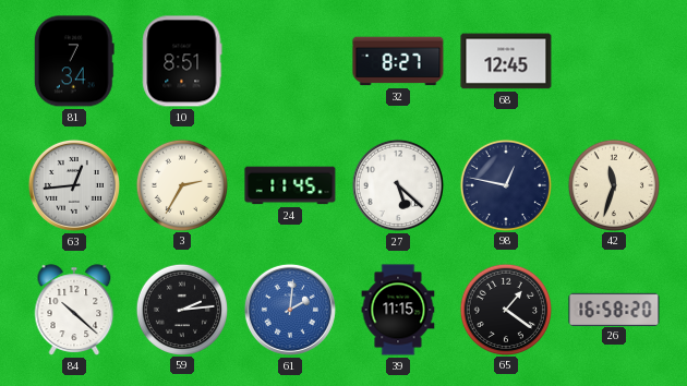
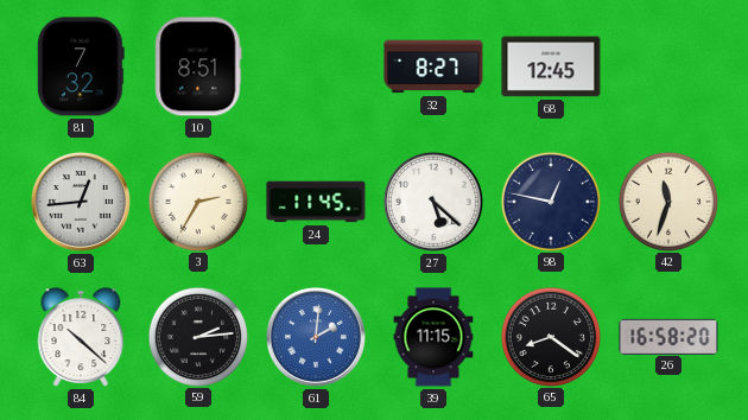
81: 7:34 -> 7:32
65: 1:21 -> 8:21
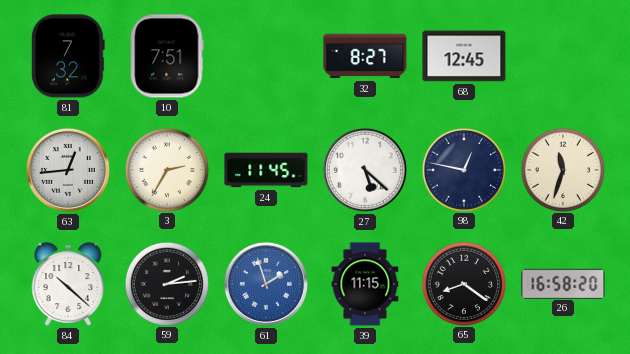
10: 8:51 -> 7:51
61: 2:01 -> 1:57
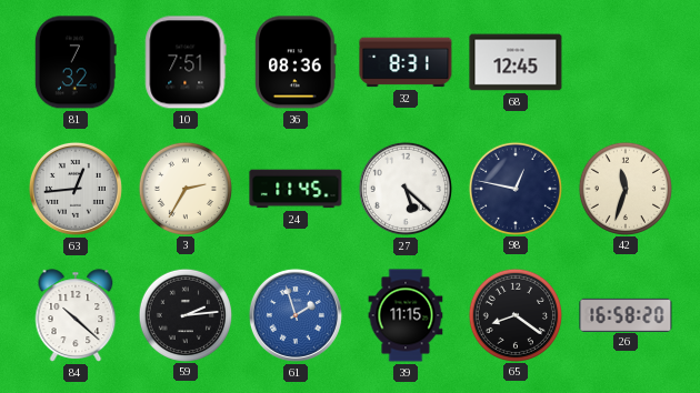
36: none -> 08:36
32: 8:27 -> 8:31
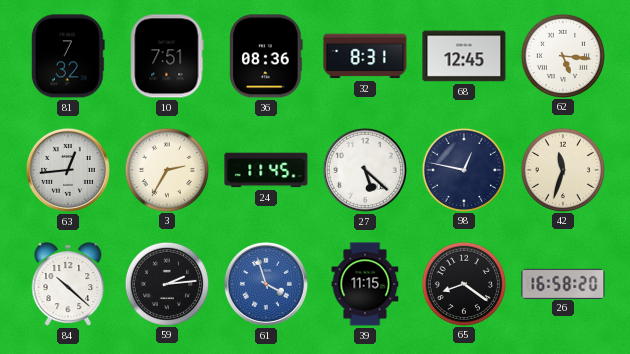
62: none -> 5:16
61: 1:57 -> 3:57
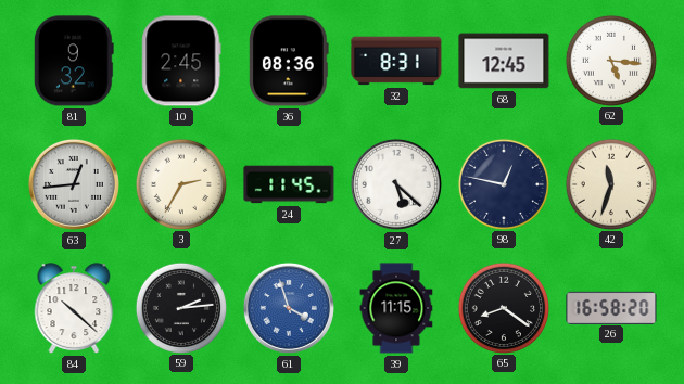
81: 7:32 -> 9:32
10: 7:51 -> 2:45
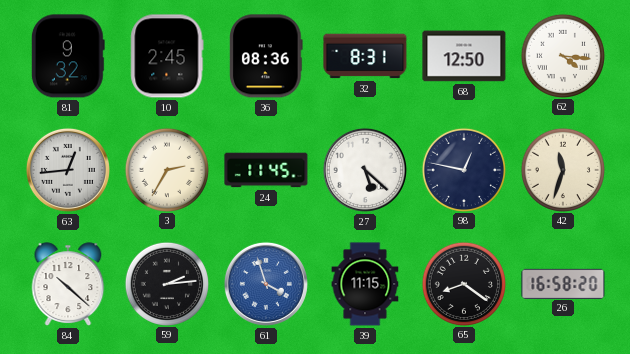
68: 12:45 -> 12:50
62: 5:16 -> 4:16
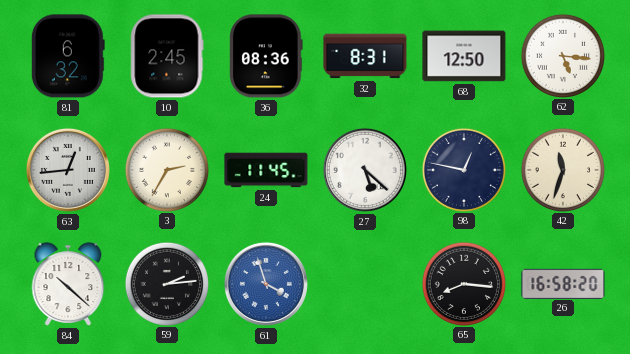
81: 9:32 -> 6:32
62: 4:16 -> 5:16
39: 11:15 -> none
65: 8:21 -> 8:16
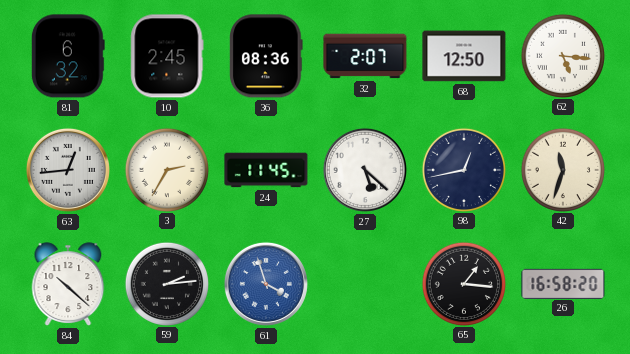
32: 8:31 -> 2:07
98: 12:47 -> 12:43
65: 8:16 -> 1:16
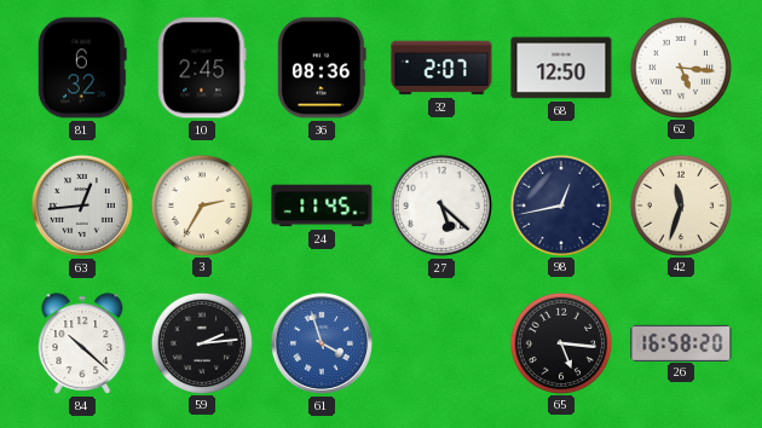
65: 1:16 -> 5:16
